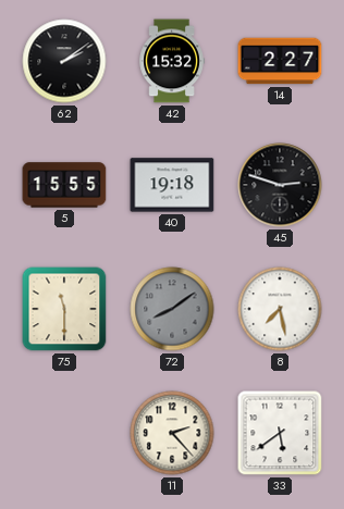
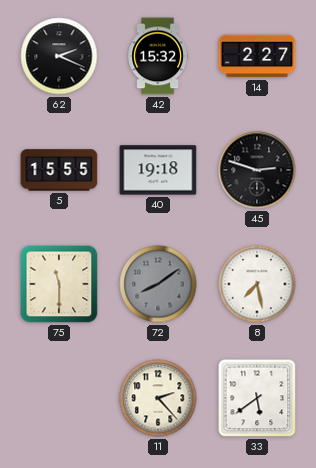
62: 2:09 -> 2:19
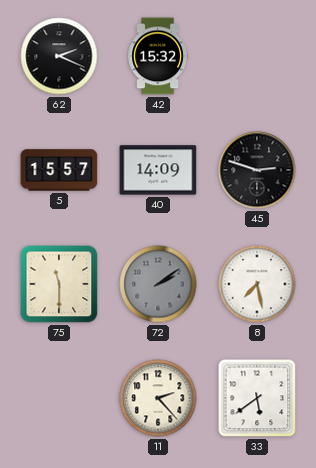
14: 2:27 -> none
5: 15:55 -> 15:57
40: 19:18 -> 14:09
72: 8:09 -> 2:09
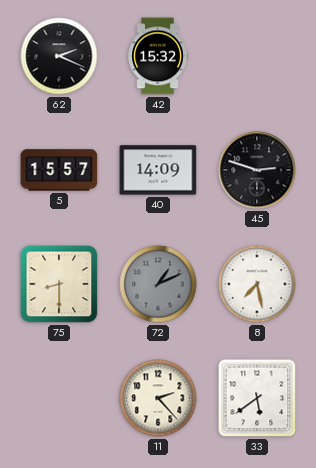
75: 11:30 -> 8:30
72: 2:09 -> 1:11
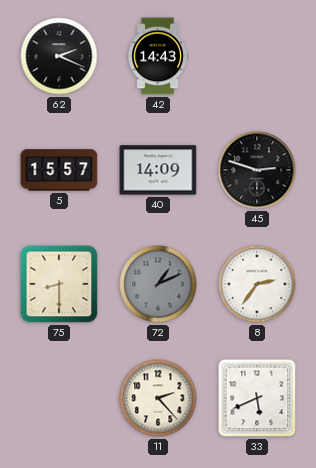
42: 15:32 -> 14:43
8: 7:28 -> 2:36
33: 5:39 -> 5:41
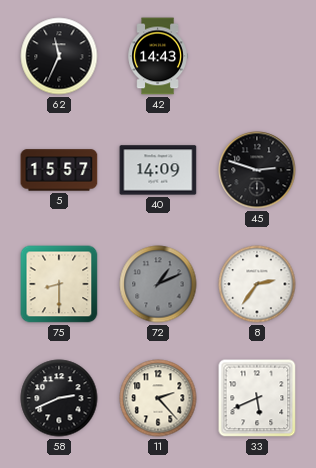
62: 2:19 -> 11:34
58: none -> 2:41
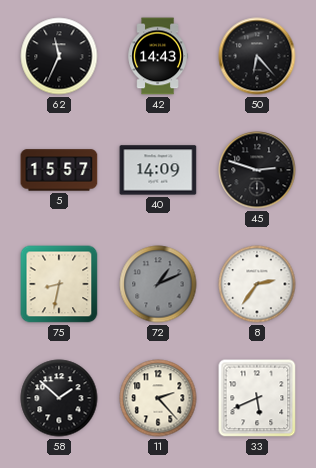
50: none -> 6:23
75: 8:30 -> 8:32
58: 2:41 -> 1:52
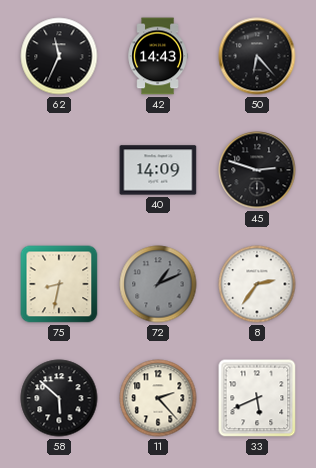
5: 15:57 -> none
58: 1:52 -> 5:52
